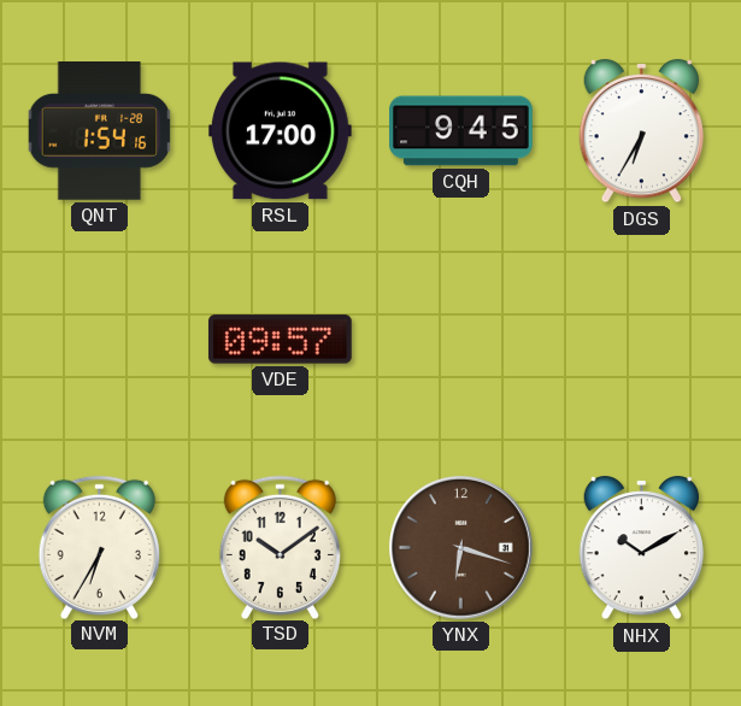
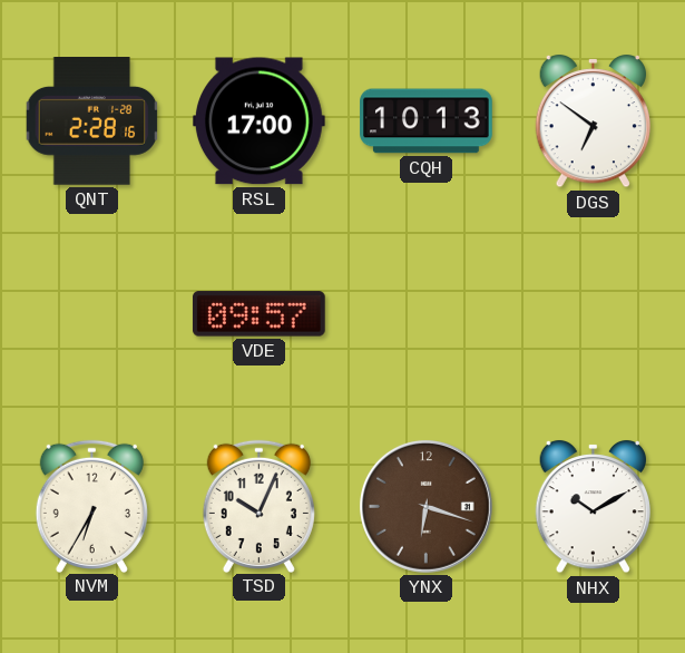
QNT: 1:54 -> 2:28
CQH: 9:45 -> 10:13
DGS: 6:35 -> 6:51
TSD: 10:09 -> 10:04
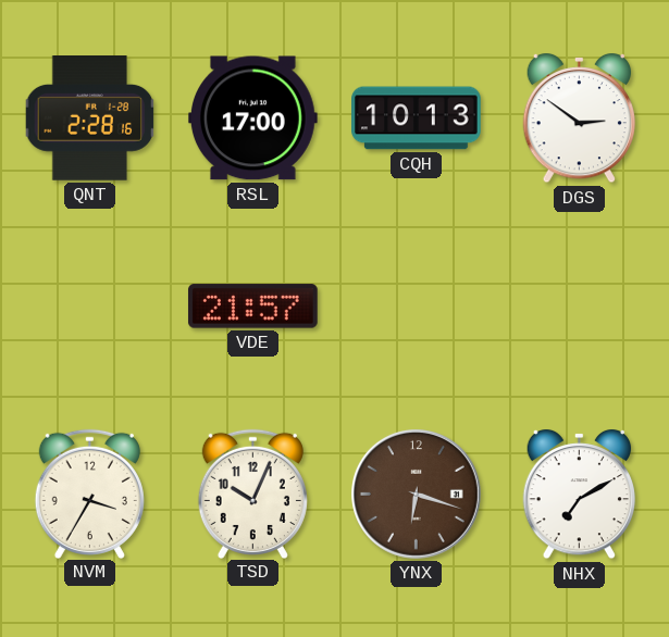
DGS: 6:51 -> 2:51
VDE: 09:57 -> 21:57
NVM: 6:35 -> 3:35
NHX: 10:10 -> 7:10
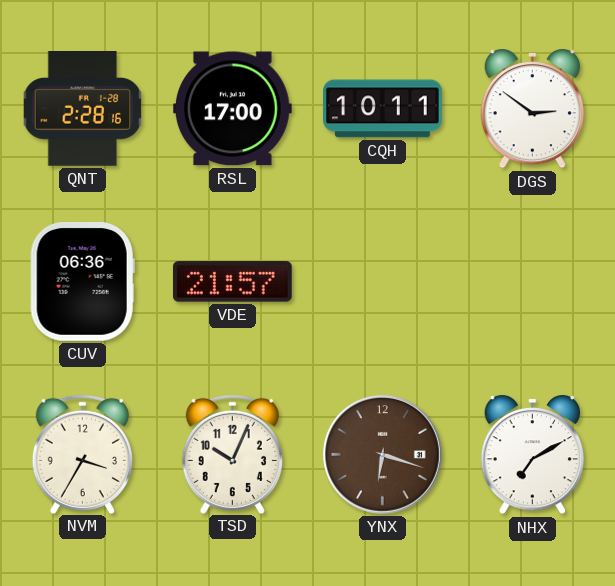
CQH: 10:13 -> 10:11
CUV: none -> 06:36
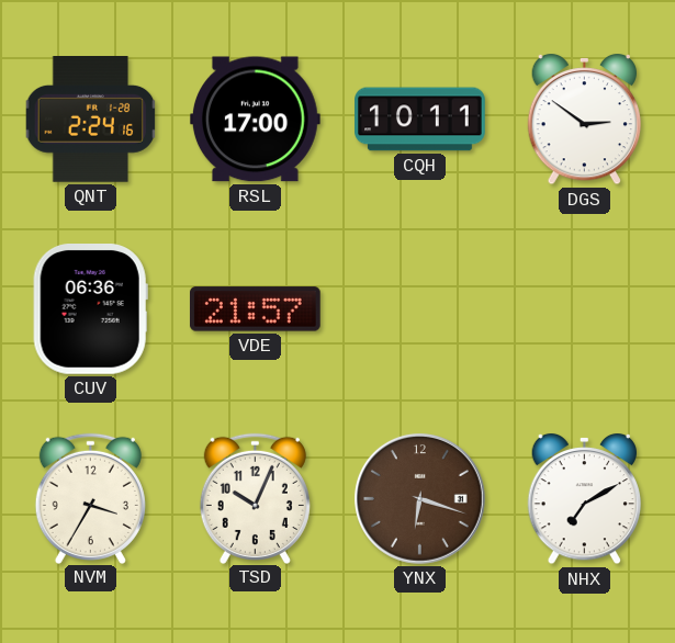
QNT: 2:28 -> 2:24
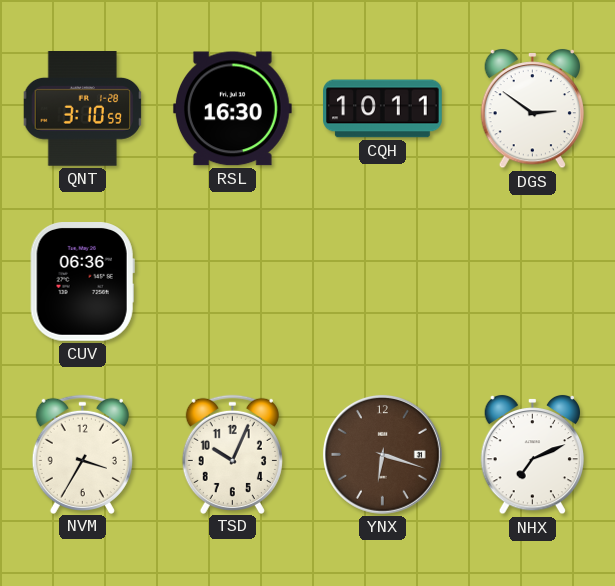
QNT: 2:24 -> 3:10
RSL: 17:00 -> 16:30
VDE: 21:57 -> none
NHX: 7:10 -> 7:11
